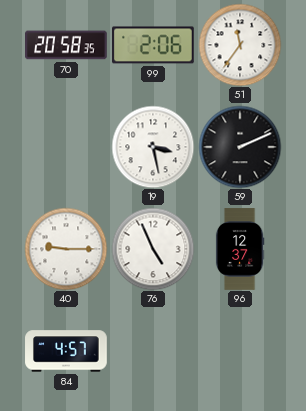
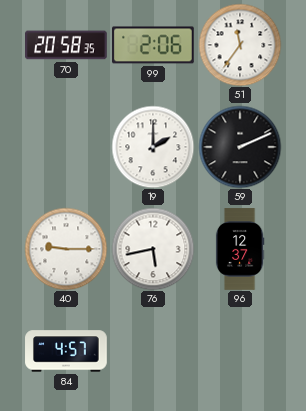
19: 3:28 -> 2:00
76: 4:56 -> 5:43
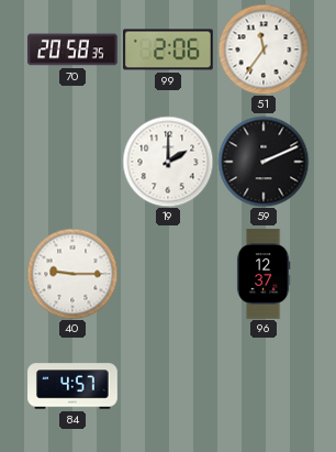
76: 5:43 -> none
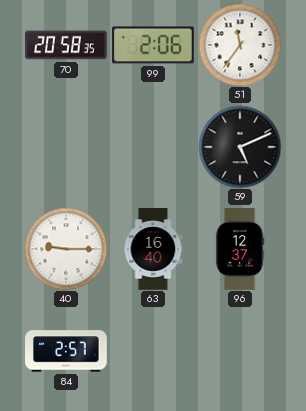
19: 2:00 -> none
59: 2:11 -> 5:11
63: none -> 16:40
84: 4:57 -> 2:57
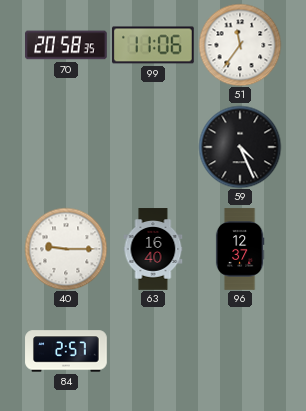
99: 2:06 -> 11:06
59: 5:11 -> 4:26
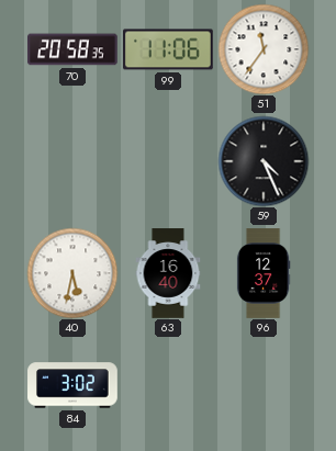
40: 9:15 -> 5:32
84: 2:57 -> 3:02
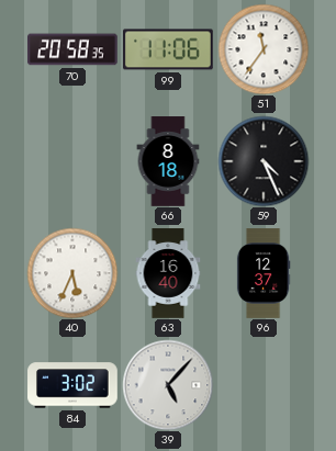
66: none -> 8:18
40: 5:32 -> 5:34
39: none -> 5:07
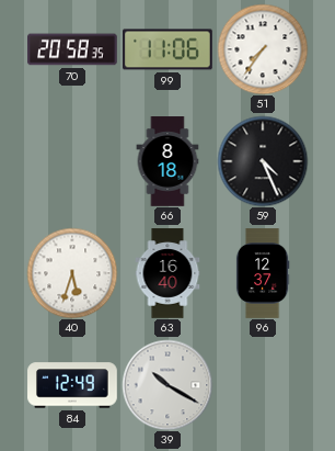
51: 11:36 -> 7:36
40: 5:34 -> 5:33
84: 3:02 -> 12:49
39: 5:07 -> 10:20
